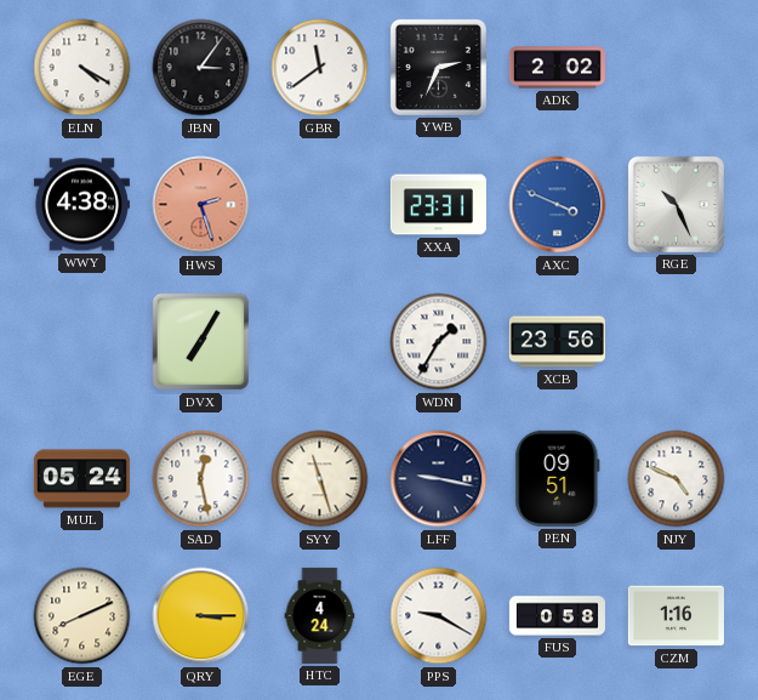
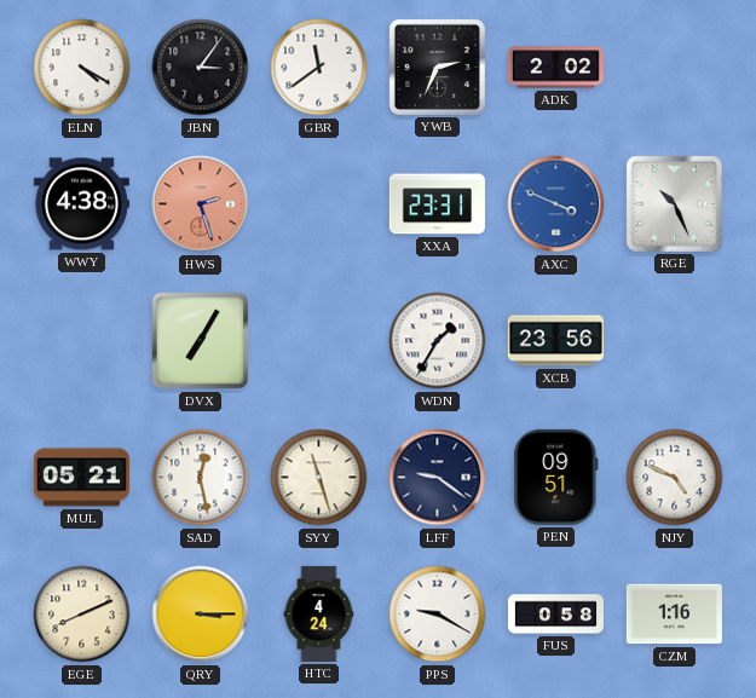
MUL: 05:24 -> 05:21
LFF: 9:17 -> 9:21
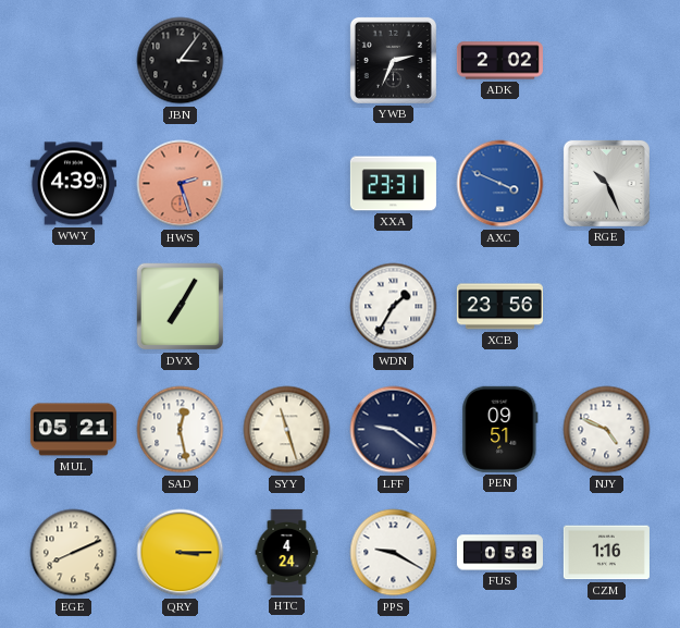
ELN: 4:20 -> none
GBR: 11:39 -> none
WWY: 4:38 -> 4:39
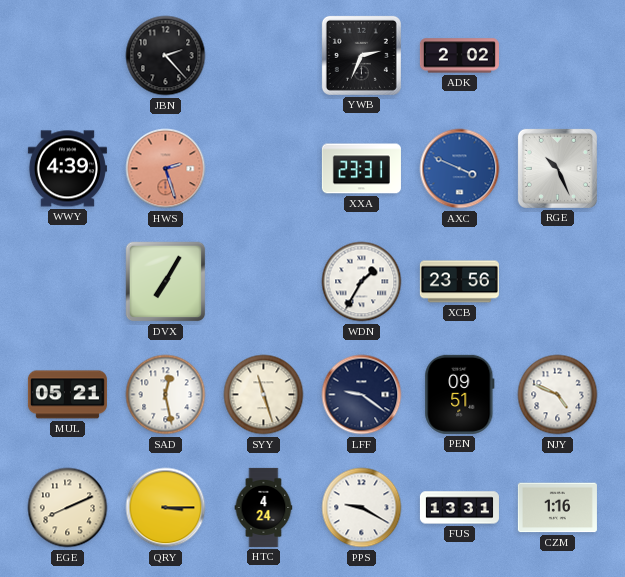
JBN: 3:06 -> 2:23
FUS: 0:58 -> 13:31
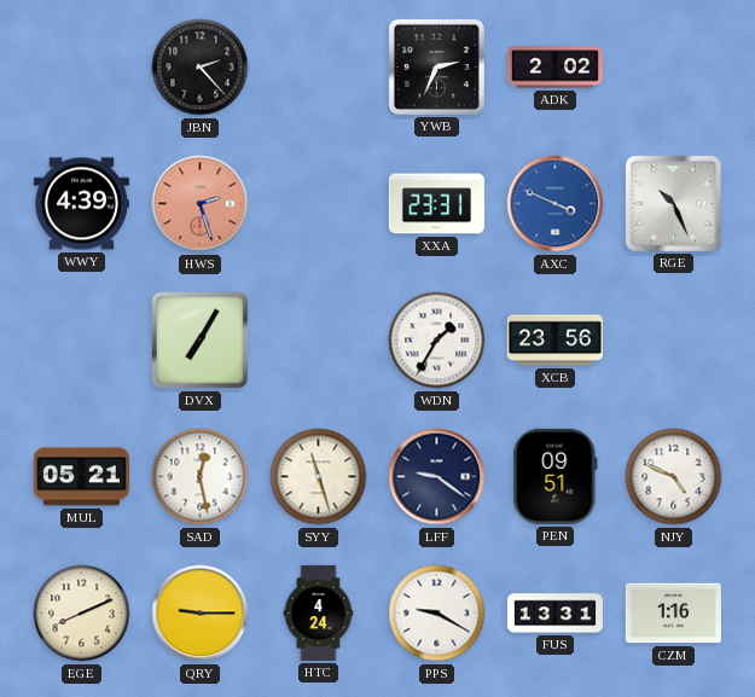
QRY: 3:15 -> 9:15
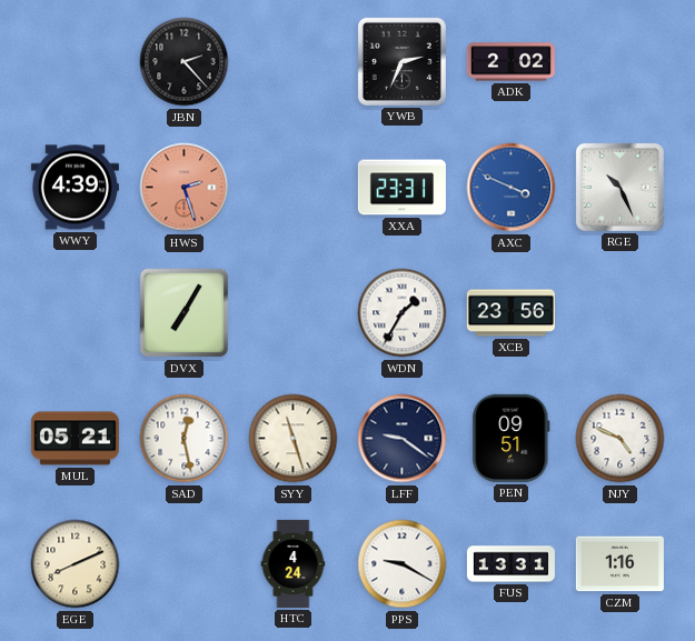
QRY: 9:15 -> none
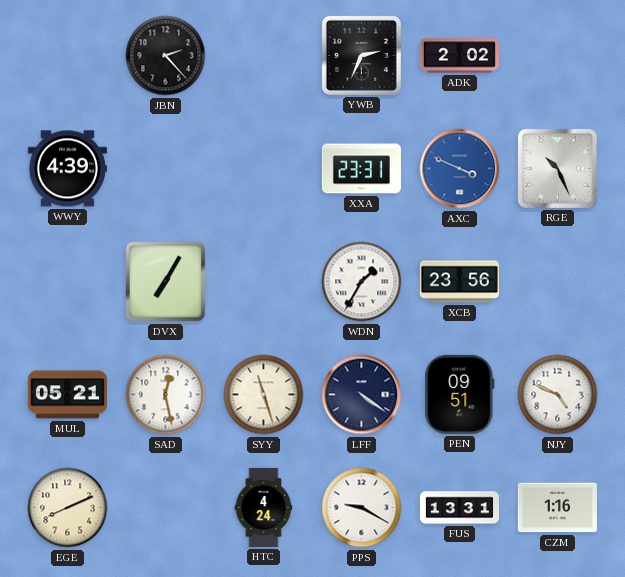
HWS: 2:27 -> none
LFF: 9:21 -> 4:21
